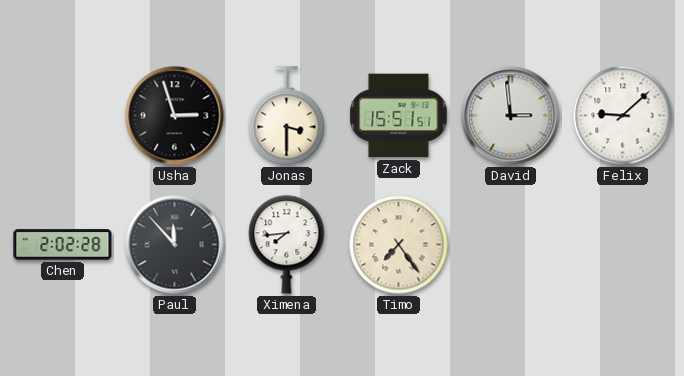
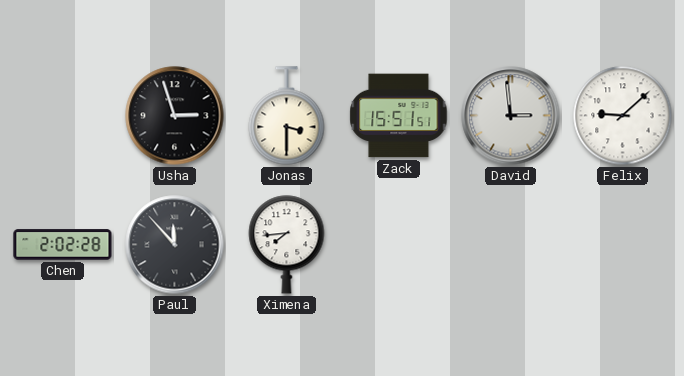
Timo: 7:24 -> none
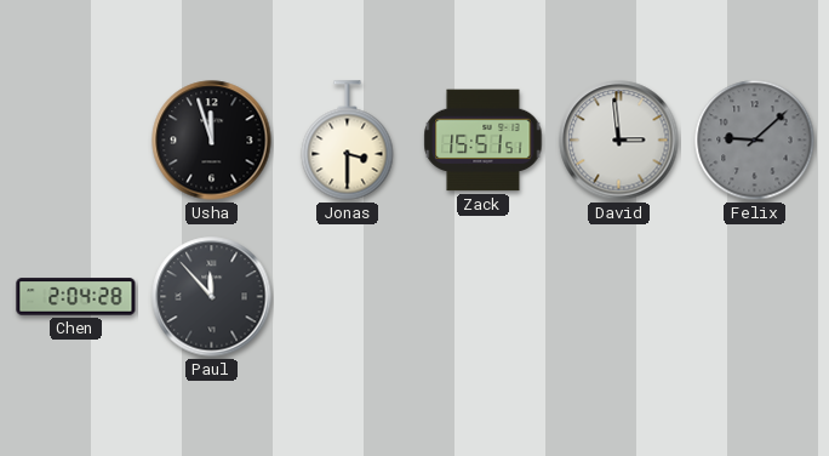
Usha: 2:57 -> 11:57
Felix dial: white -> grey
Chen: 2:02 -> 2:04
Ximena: 7:44 -> none
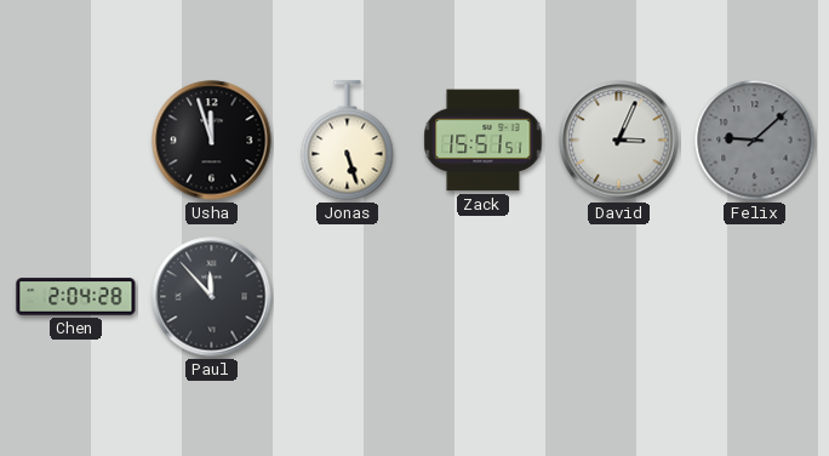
Jonas: 3:30 -> 5:27
David: 2:59 -> 3:04
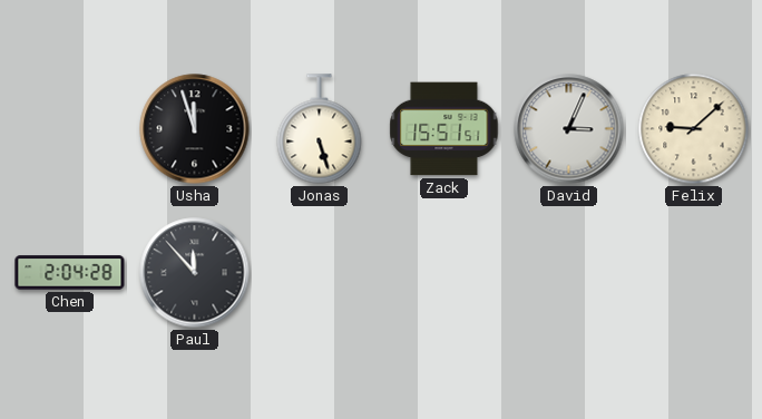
Felix dial: grey -> cream
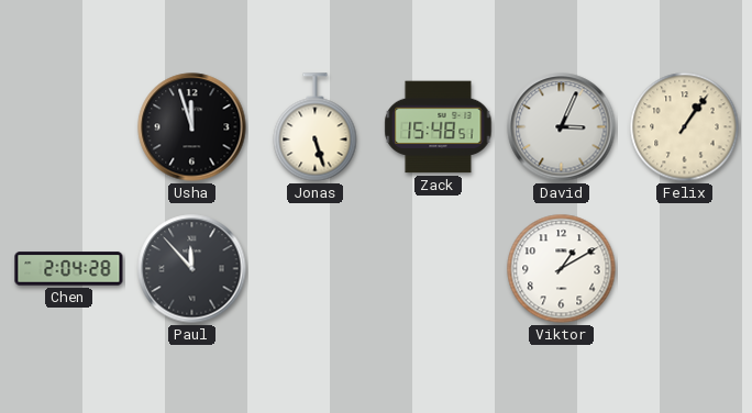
Zack: 15:51 -> 15:48
Felix: 9:08 -> 1:06
Viktor: none -> 1:10
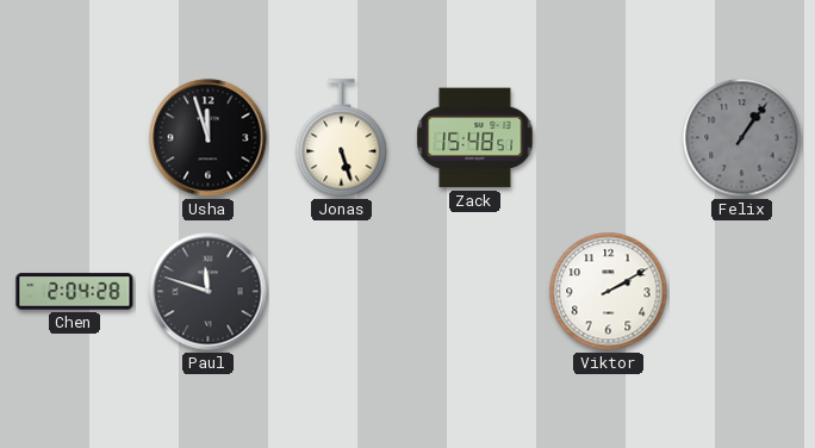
David: 3:04 -> none
Felix dial: cream -> grey
Paul: 11:53 -> 11:48
Viktor: 1:10 -> 2:10
